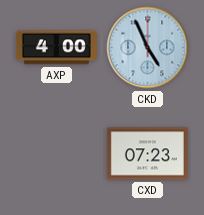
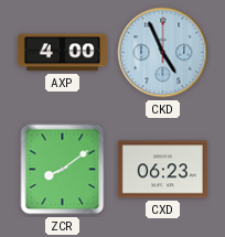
ZCR: none -> 8:09
CXD: 07:23 -> 06:23
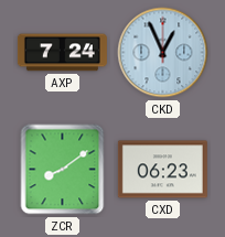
AXP: 4:00 -> 7:24
CKD: 4:56 -> 12:56
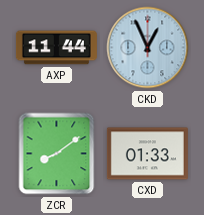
AXP: 7:24 -> 11:44
CXD: 06:23 -> 01:33
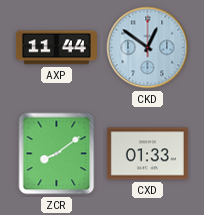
CKD: 12:56 -> 12:51
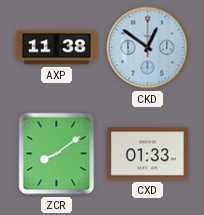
AXP: 11:44 -> 11:38
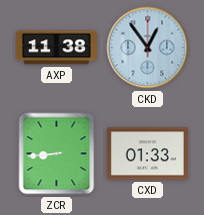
CKD: 12:51 -> 12:54
ZCR: 8:09 -> 8:44
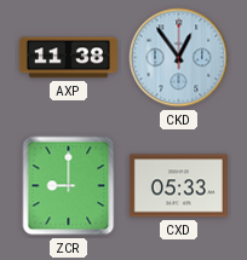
ZCR: 8:44 -> 9:00
CXD: 01:33 -> 05:33
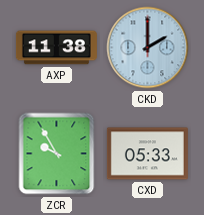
CKD: 12:54 -> 2:00
ZCR: 9:00 -> 9:55
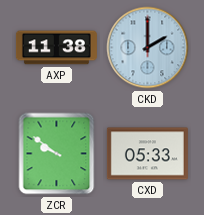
ZCR: 9:55 -> 9:51
